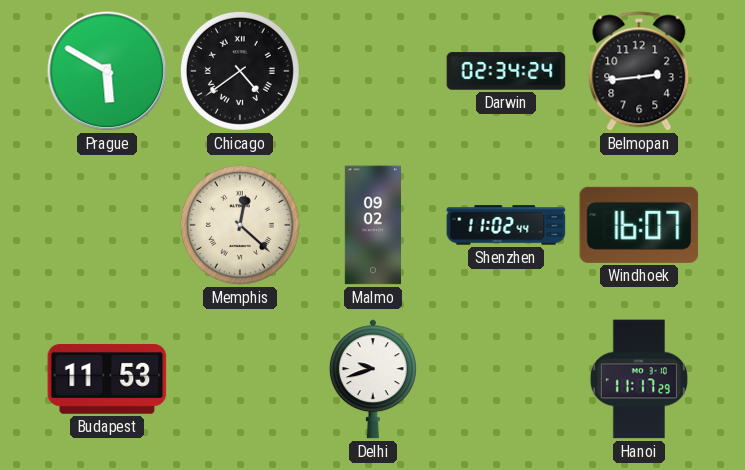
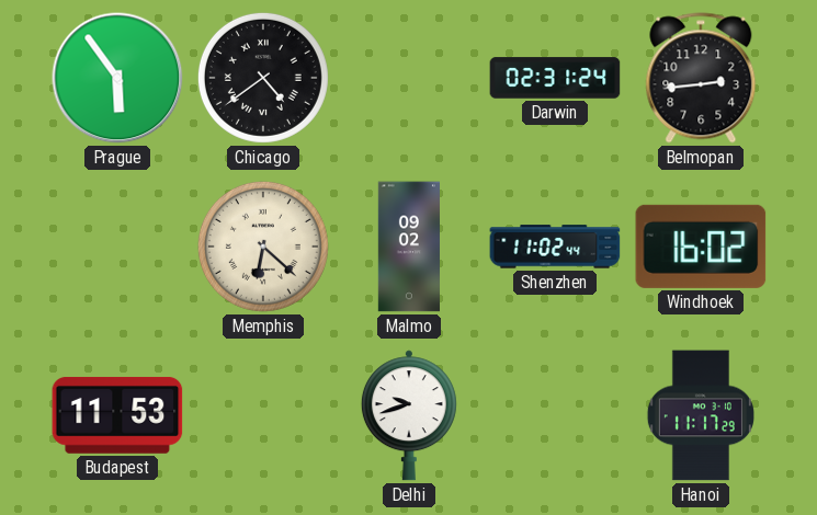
Prague: 5:50 -> 5:54
Darwin: 02:34 -> 02:31
Memphis: 12:22 -> 6:22
Windhoek: 16:07 -> 16:02
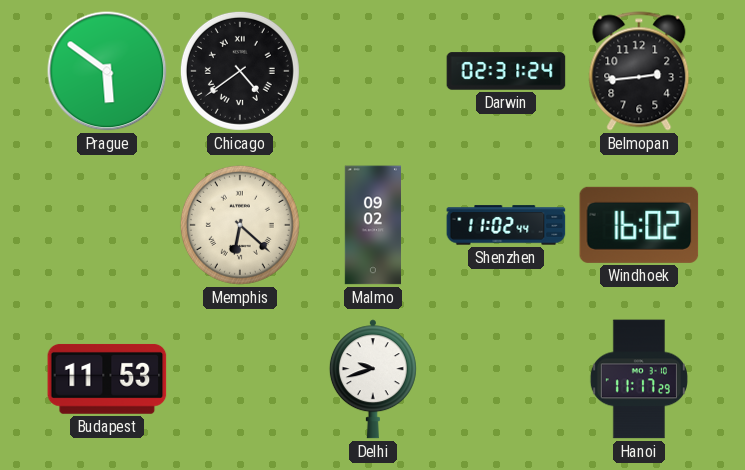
Prague: 5:54 -> 5:51
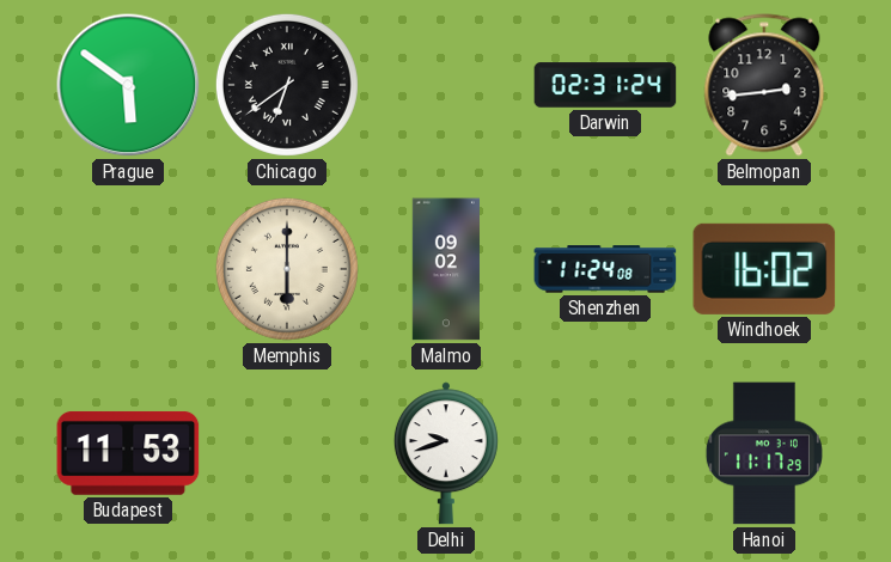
Chicago: 4:39 -> 6:39
Memphis: 6:22 -> 6:00
Shenzhen: 11:02 -> 11:24
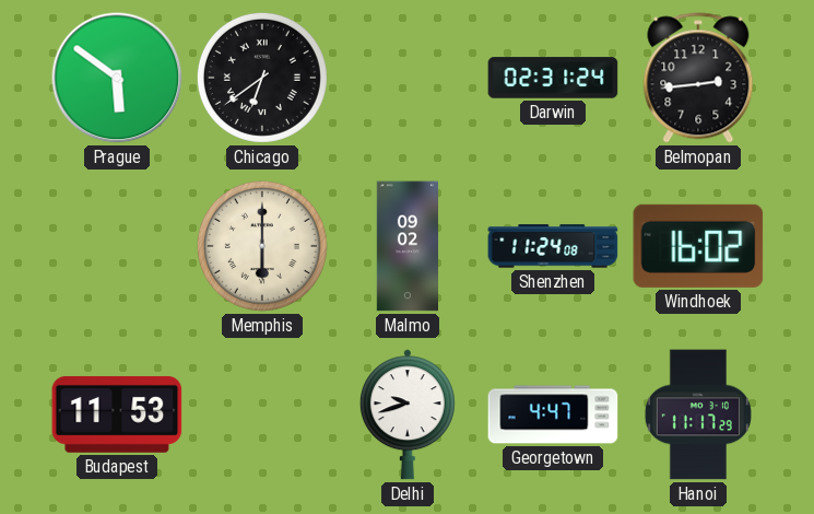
Georgetown: none -> 4:47
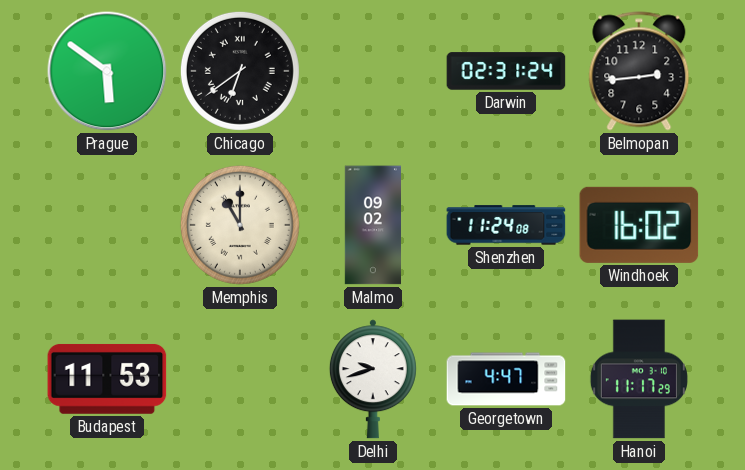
Memphis: 6:00 -> 11:00
